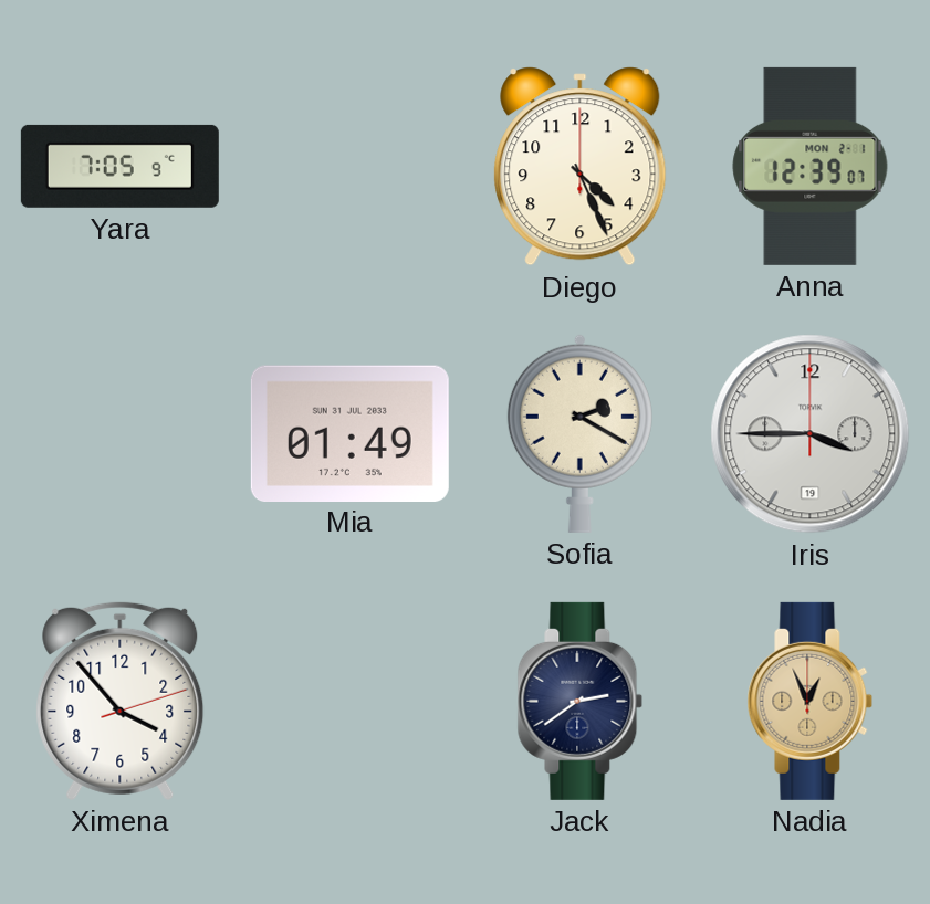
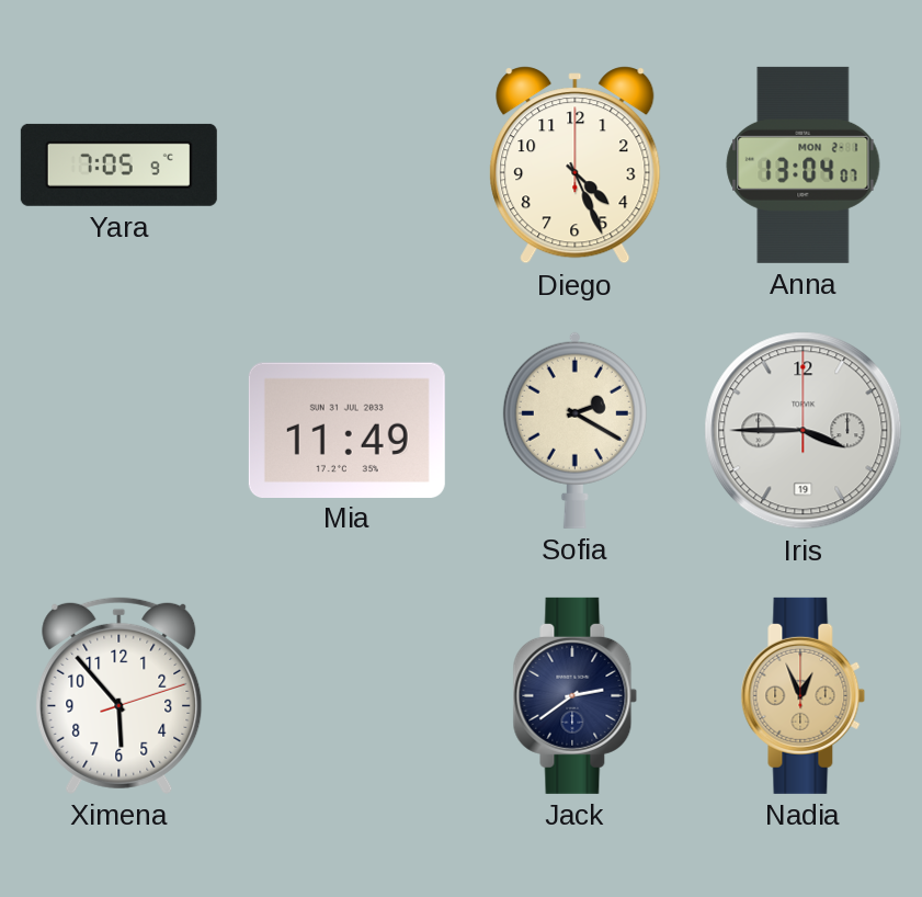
Anna: 12:39 -> 13:04
Mia: 01:49 -> 11:49
Ximena: 3:53 -> 5:53
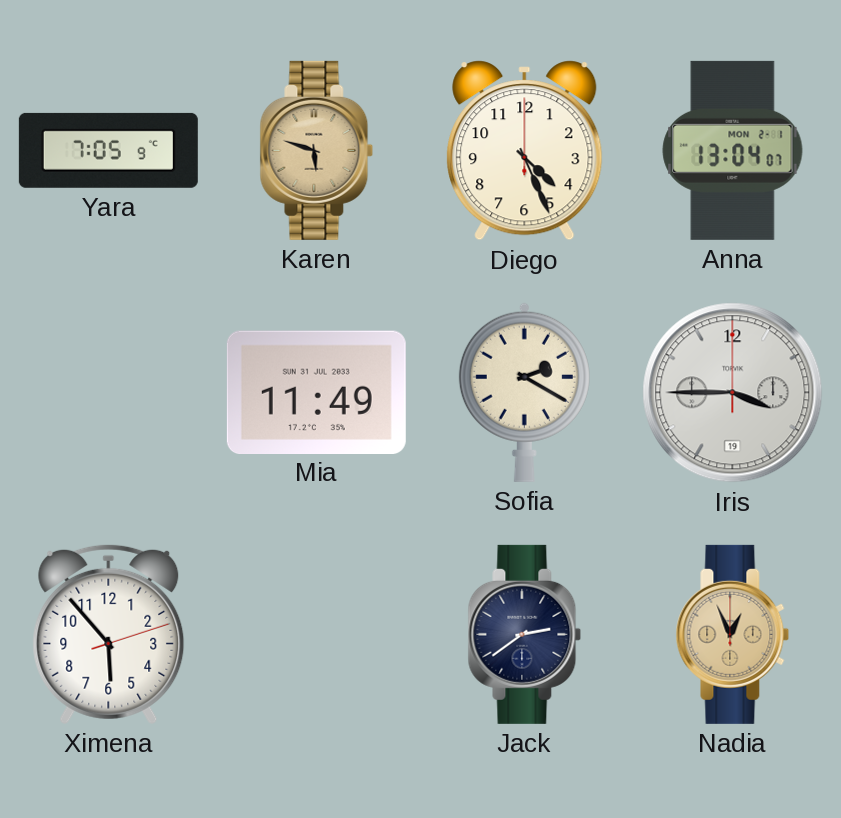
Karen: none -> 5:48
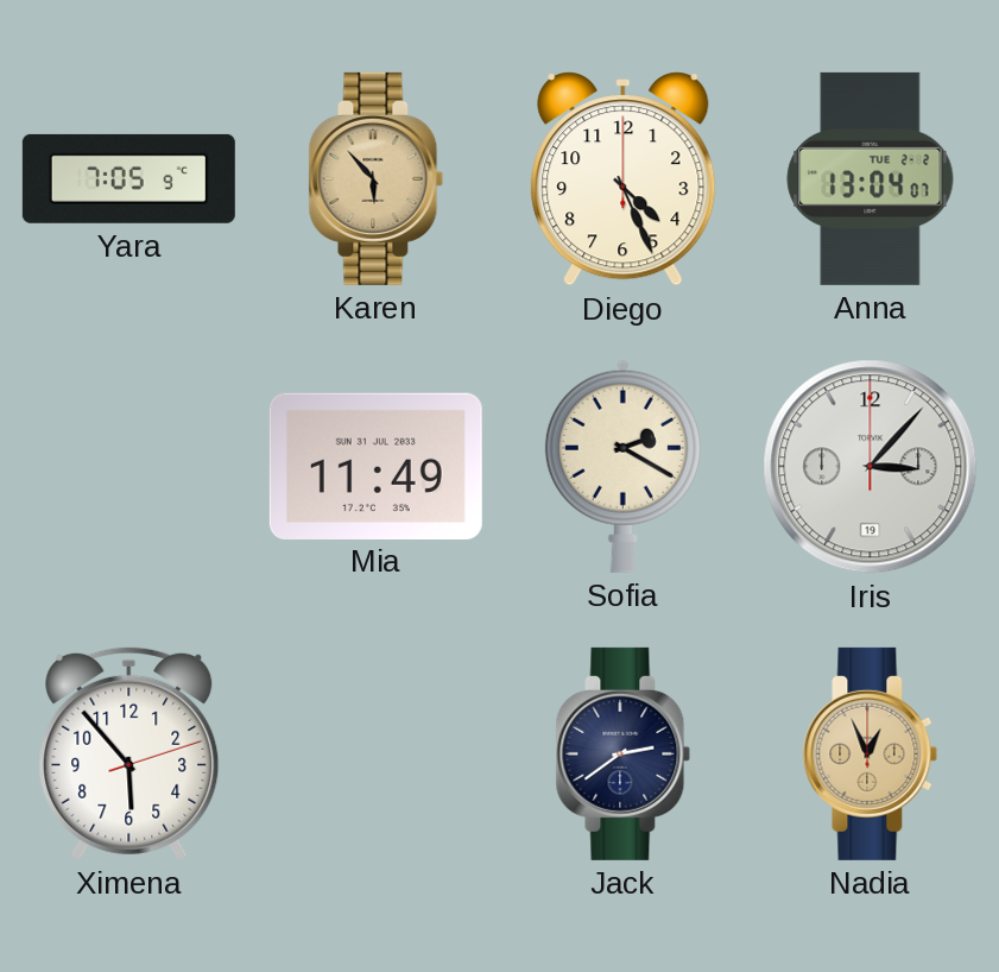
Karen: 5:48 -> 5:53
Anna date: MON 2-1 -> TUE 2-2
Iris: 3:45 -> 3:07
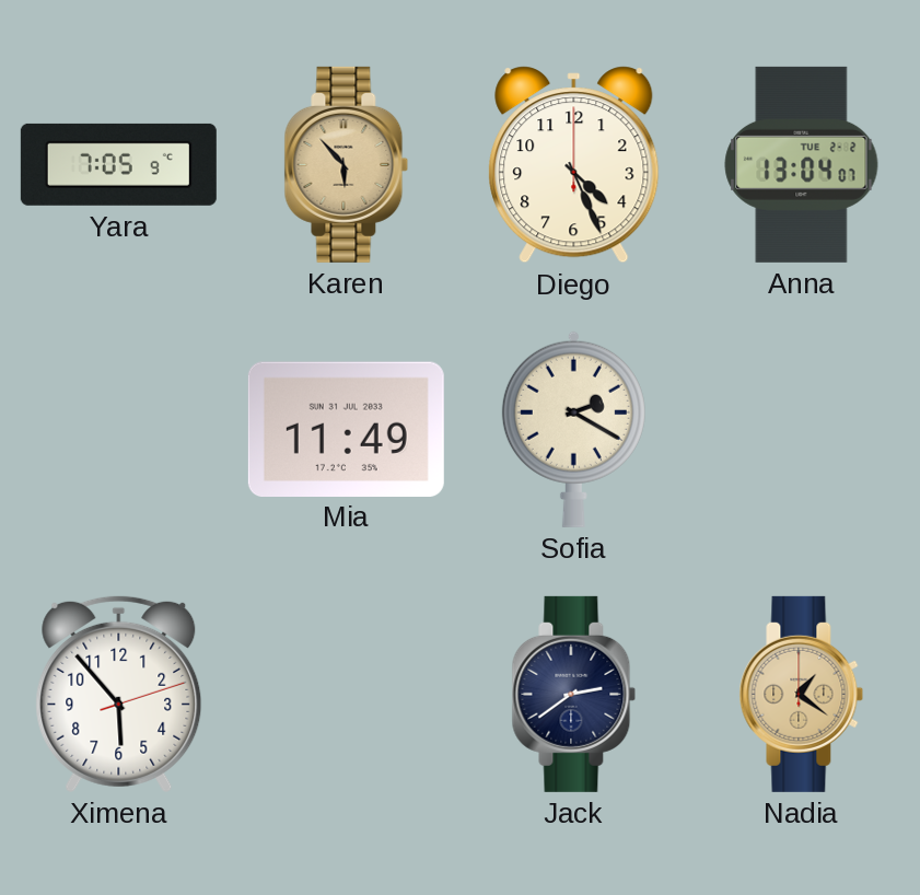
Iris: 3:07 -> none
Nadia: 12:56 -> 1:21
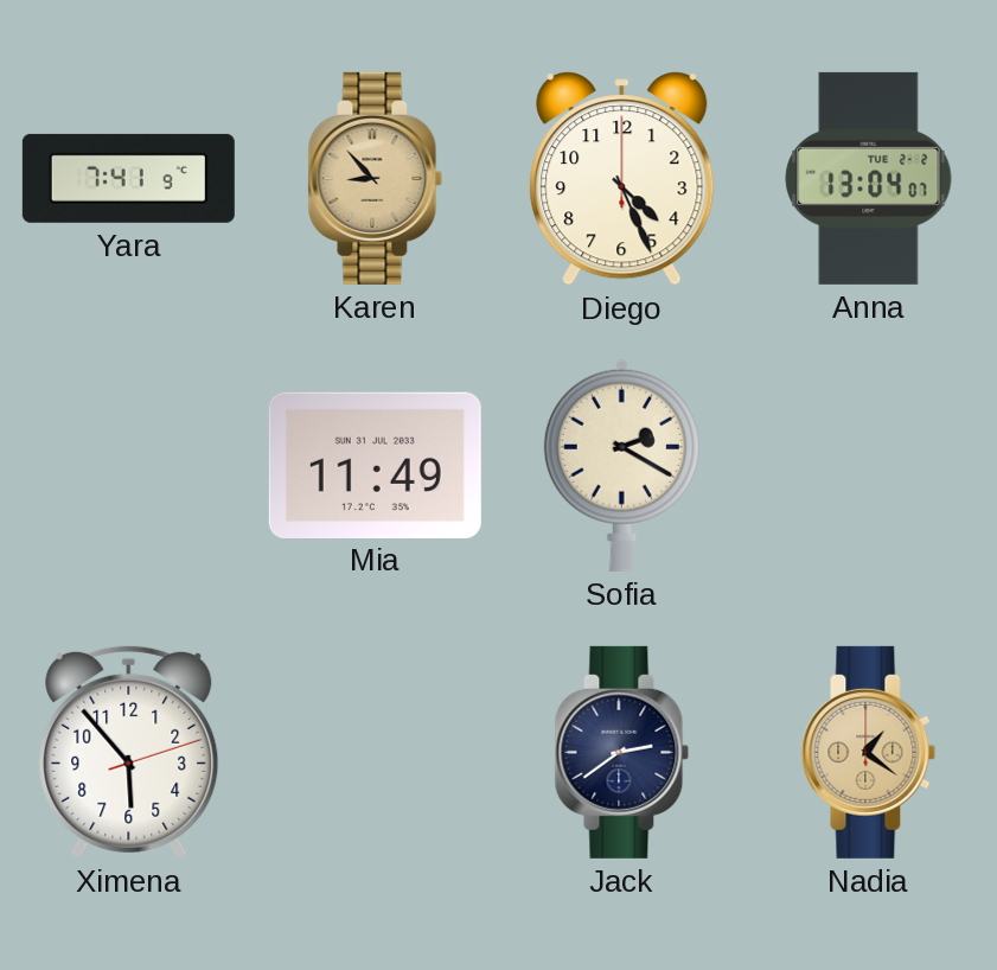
Yara: 7:05 -> 7:41
Karen: 5:53 -> 8:53
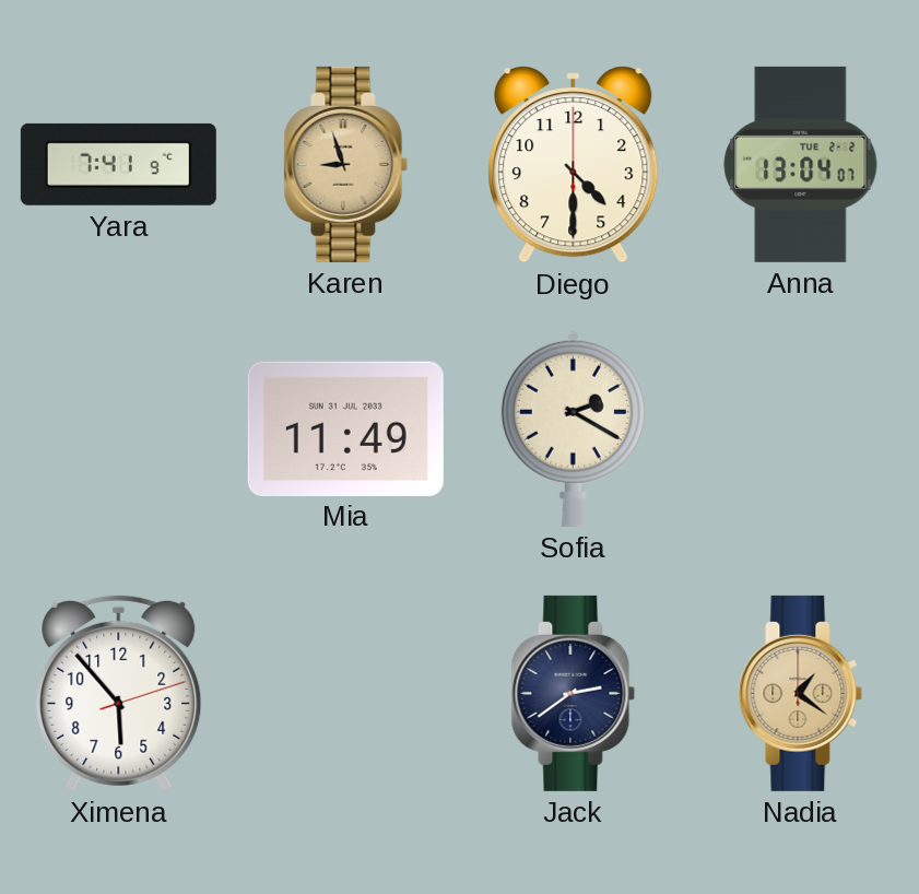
Karen: 8:53 -> 8:57
Diego: 4:26 -> 4:30
